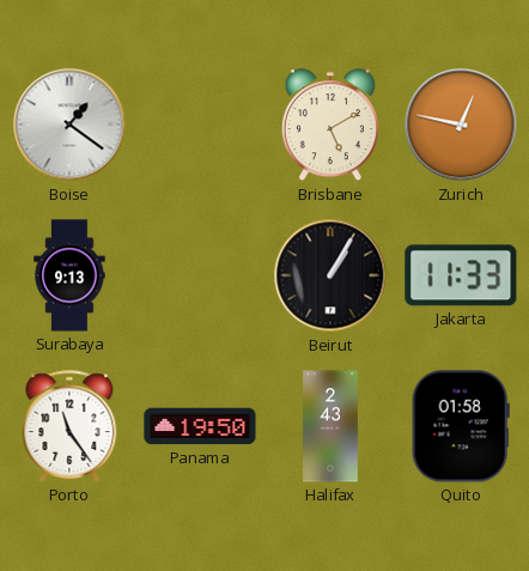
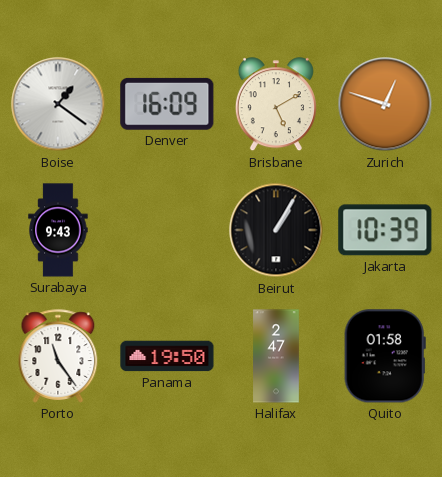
Denver: none -> 16:09
Zurich: 12:47 -> 12:48
Surabaya: 9:13 -> 9:43
Jakarta: 11:33 -> 10:39
Halifax: 2:43 -> 2:47
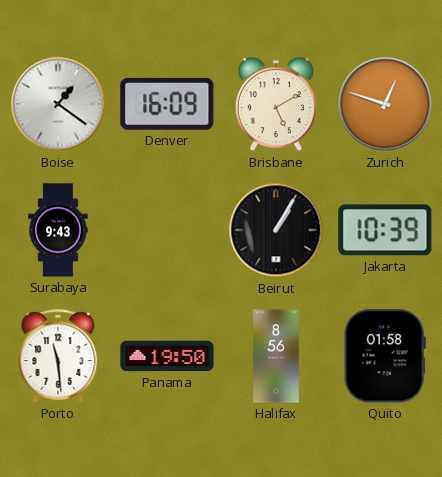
Porto: 11:24 -> 11:29
Halifax: 2:47 -> 8:56
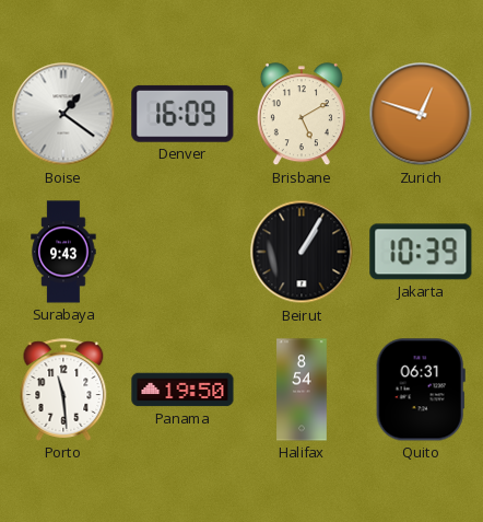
Halifax: 8:56 -> 8:54
Quito: 01:58 -> 06:31
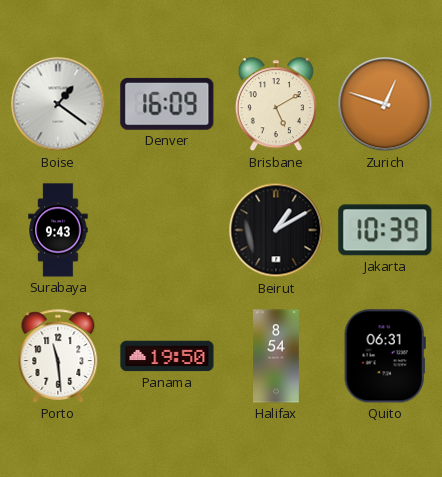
Beirut: 1:05 -> 1:10
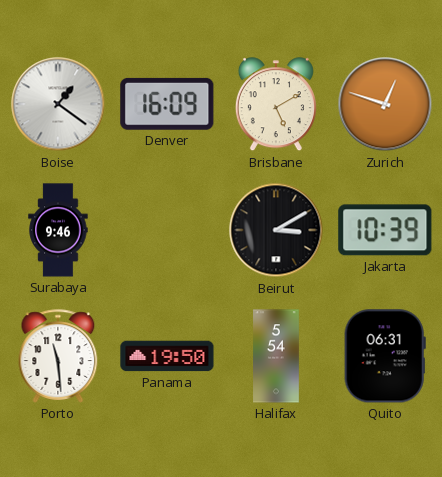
Surabaya: 9:43 -> 9:46
Beirut: 1:10 -> 3:10
Halifax: 8:54 -> 5:54
